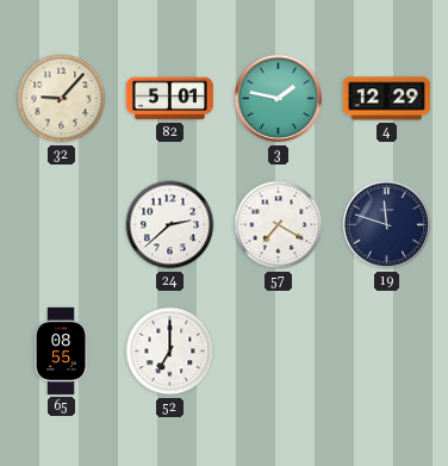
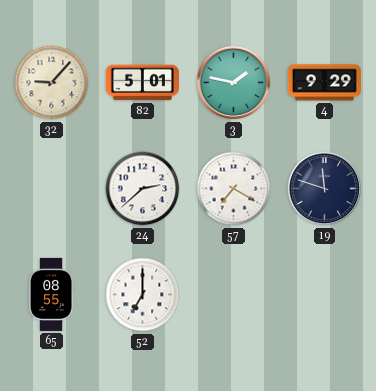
4: 12:29 -> 9:29
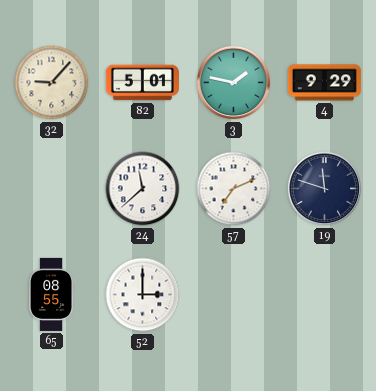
24: 2:38 -> 11:38
57: 7:20 -> 7:11
52: 7:00 -> 3:00
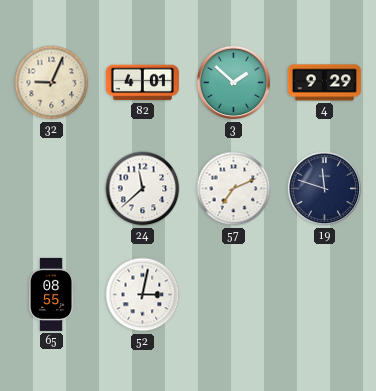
32: 9:07 -> 9:04
82: 5:01 -> 4:01
3: 1:47 -> 1:52
52: 3:00 -> 3:02
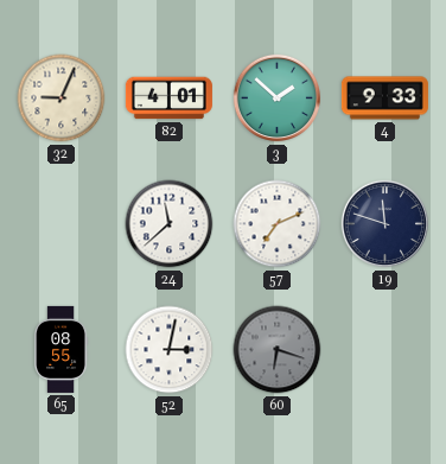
4: 9:29 -> 9:33
60: none -> 6:18
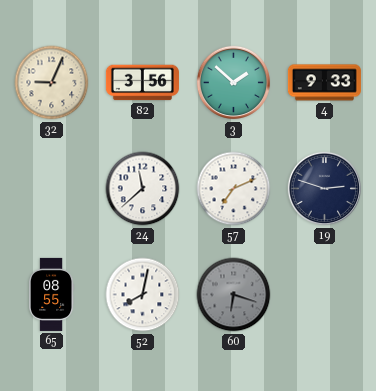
82: 4:01 -> 3:56
19: 11:48 -> 2:48
52: 3:02 -> 8:02
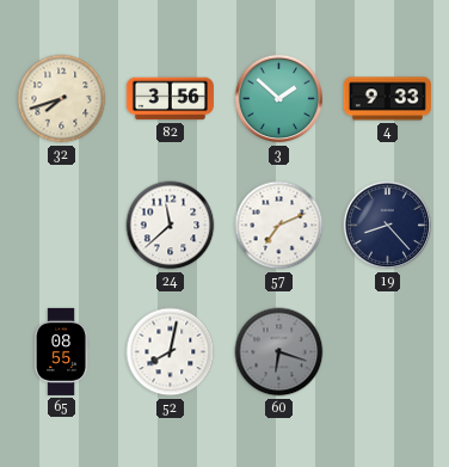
32: 9:04 -> 7:42
19: 2:48 -> 8:23
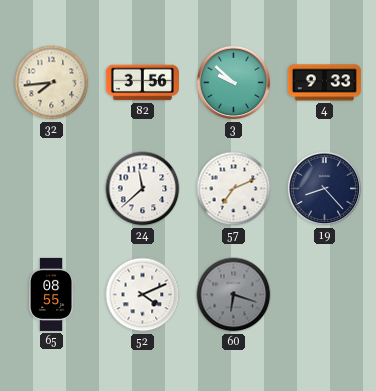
32: 7:42 -> 7:44
3: 1:52 -> 9:52
52: 8:02 -> 4:11
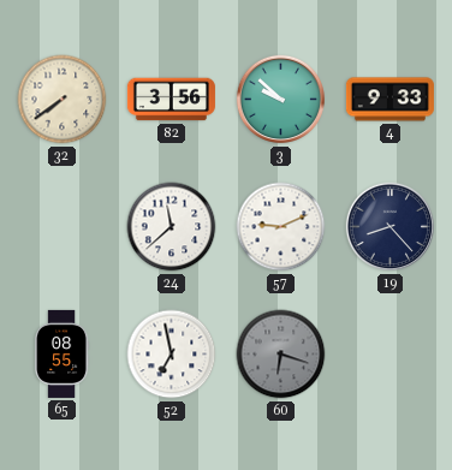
32: 7:44 -> 7:39
57: 7:11 -> 9:11
52: 4:11 -> 6:58
